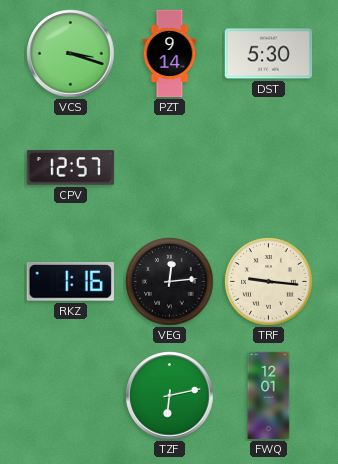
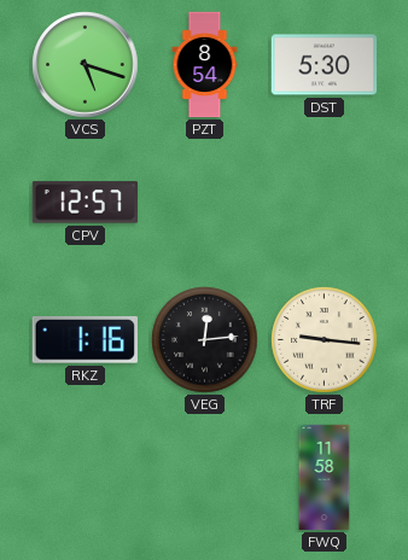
VCS: 3:18 -> 5:18
PZT: 9:14 -> 8:54
TZF: 6:13 -> none
FWQ: 12:01 -> 11:58
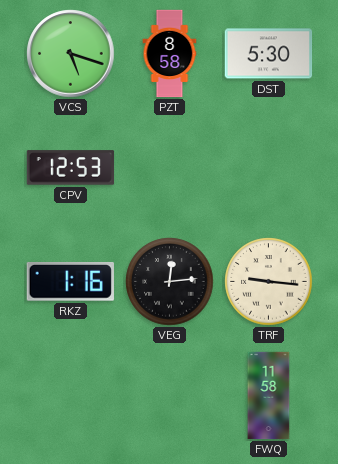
PZT: 8:54 -> 8:58
CPV: 12:57 -> 12:53
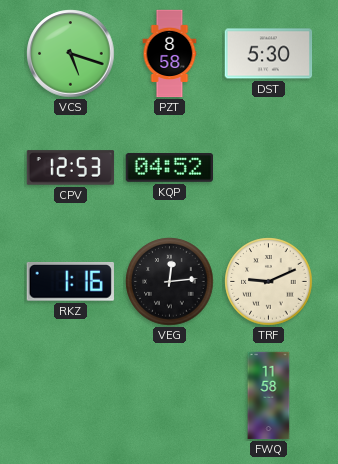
KQP: none -> 04:52
TRF: 9:16 -> 9:11
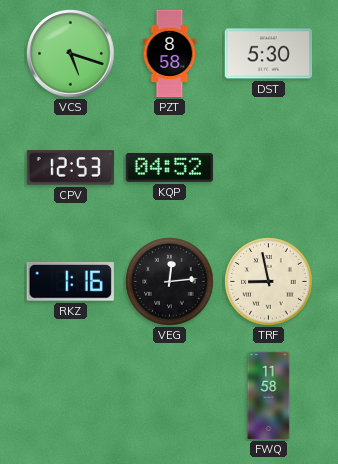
TRF: 9:11 -> 8:58
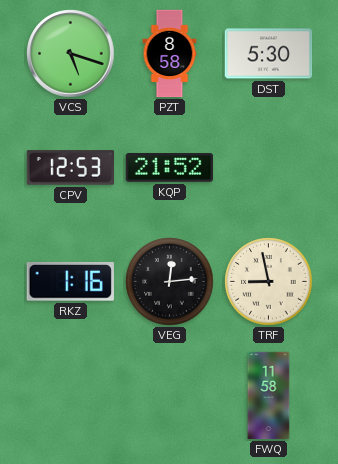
KQP: 04:52 -> 21:52
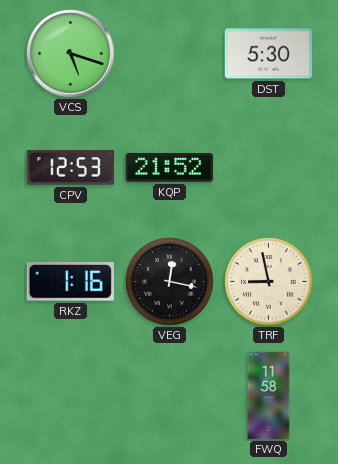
PZT: 8:58 -> none
VEG: 12:14 -> 12:17
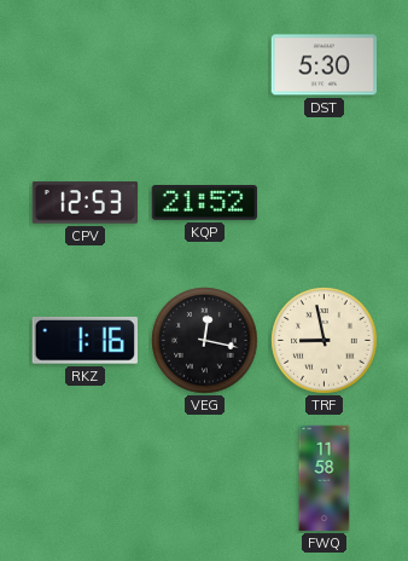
VCS: 5:18 -> none
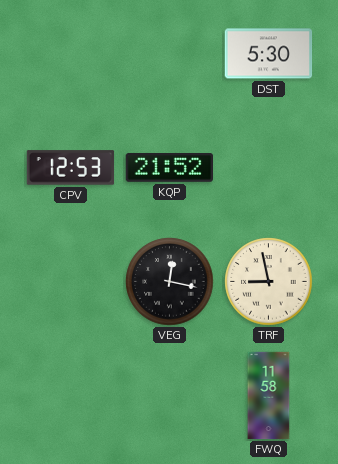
RKZ: 1:16 -> none
